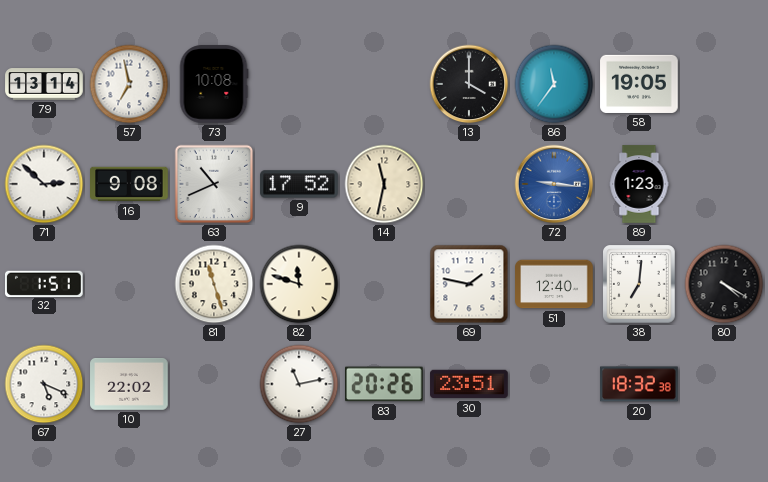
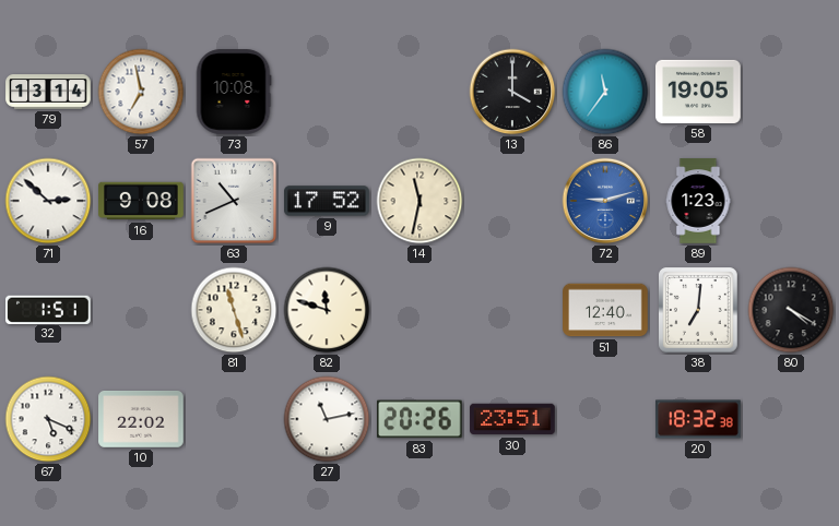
72: 9:16 -> 9:12
69: 1:47 -> none
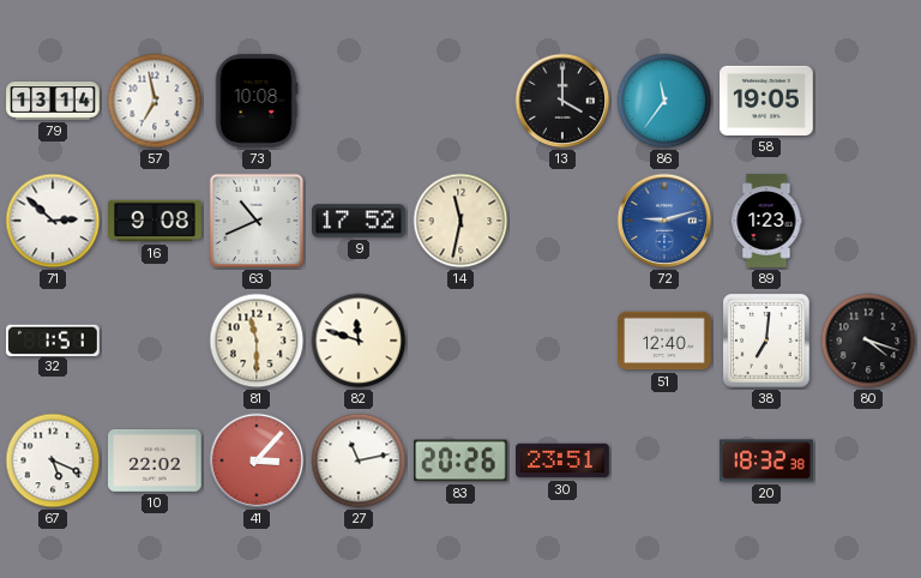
81: 11:27 -> 11:30
80: 4:20 -> 4:18
41: none -> 3:07
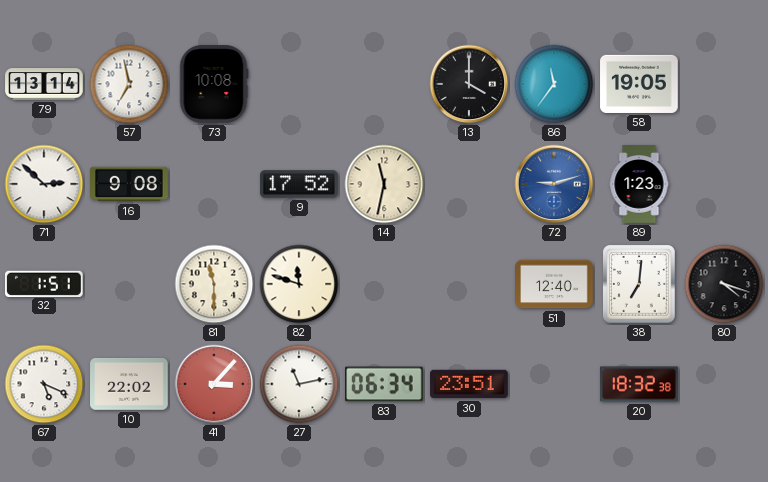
63: 10:41 -> none
83: 20:26 -> 06:34
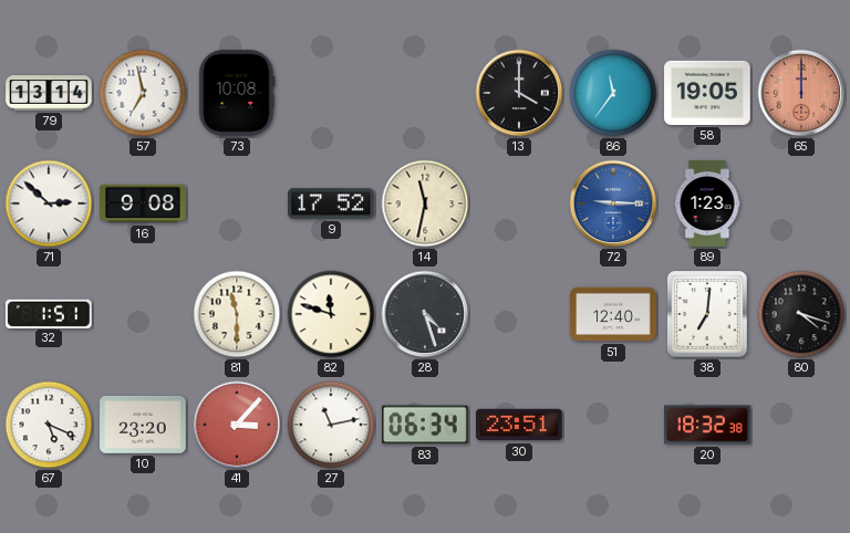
65: none -> 12:00
72: 9:12 -> 9:15
28: none -> 4:27
10: 22:02 -> 23:20
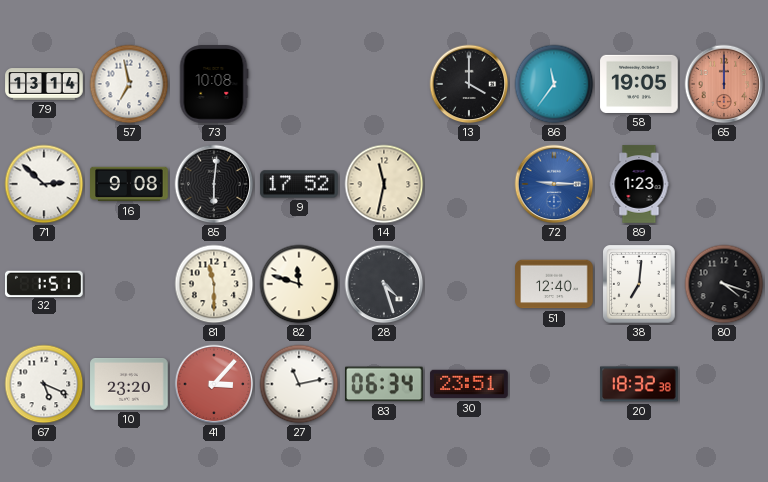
85: none -> 6:01
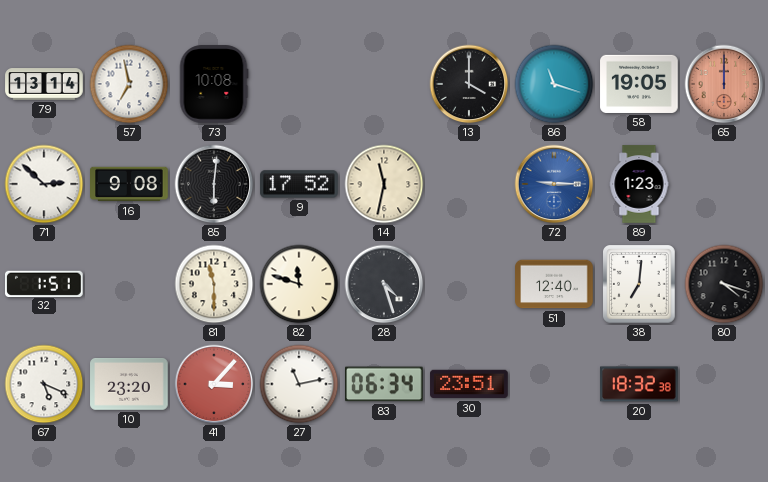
86: 11:36 -> 11:18
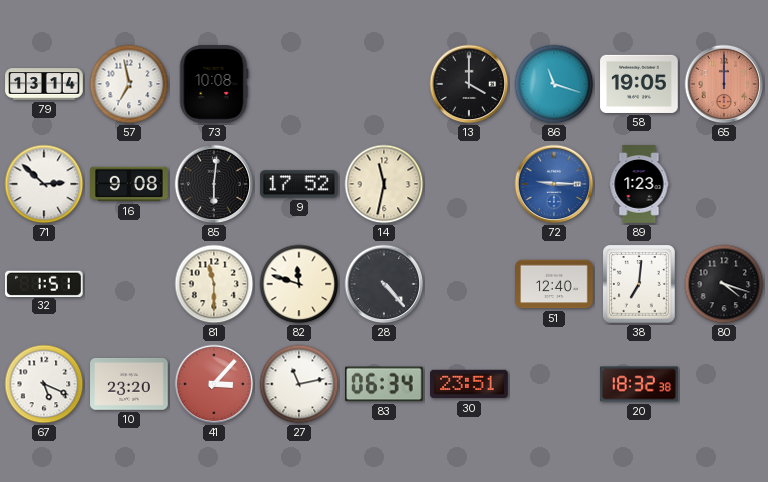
28: 4:27 -> 4:23
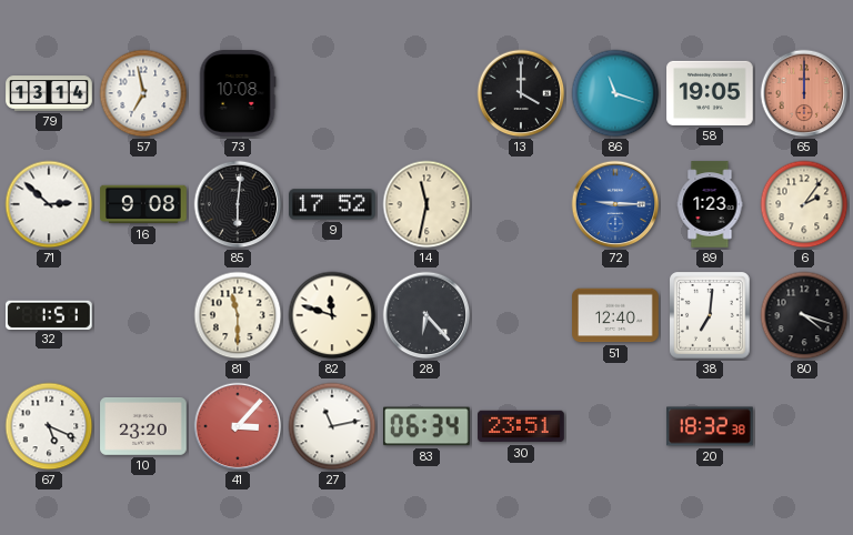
6: none -> 2:06
28: 4:23 -> 6:23
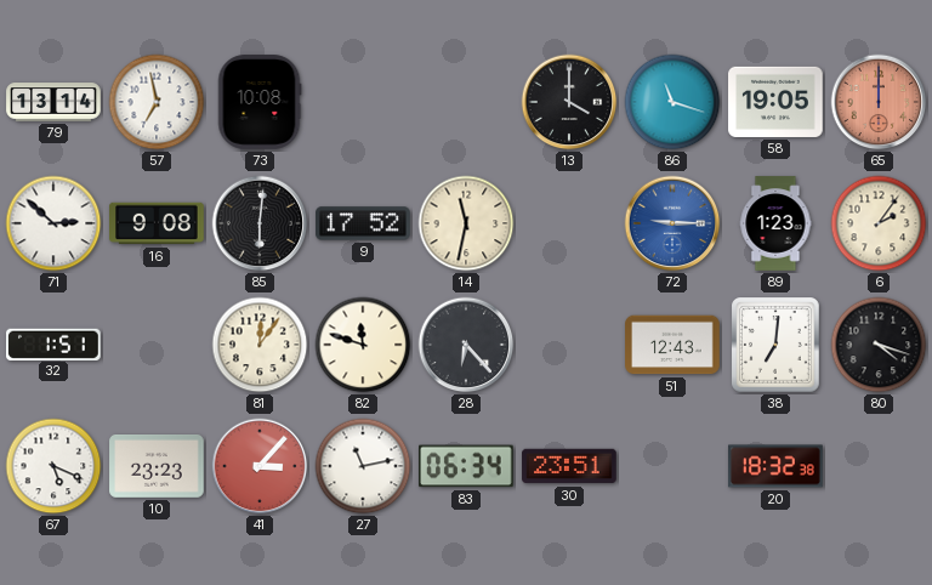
81: 11:30 -> 12:06
51: 12:40 -> 12:43
10: 23:20 -> 23:23
